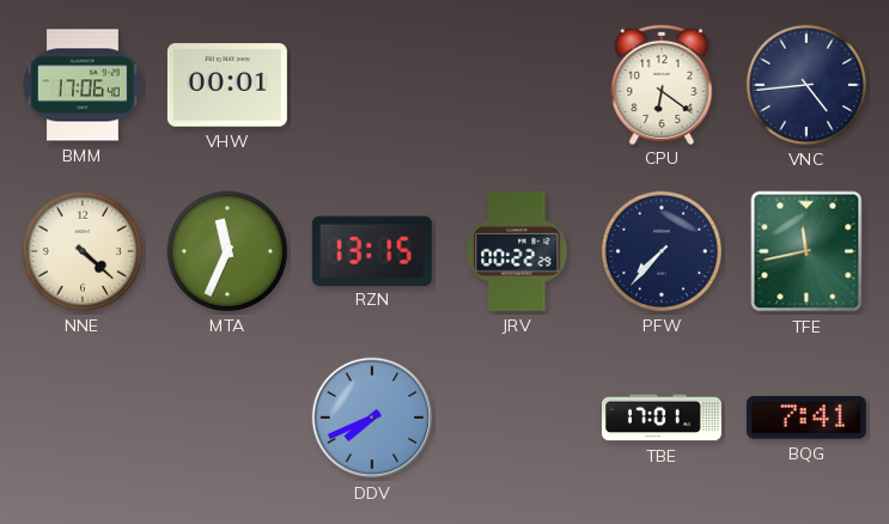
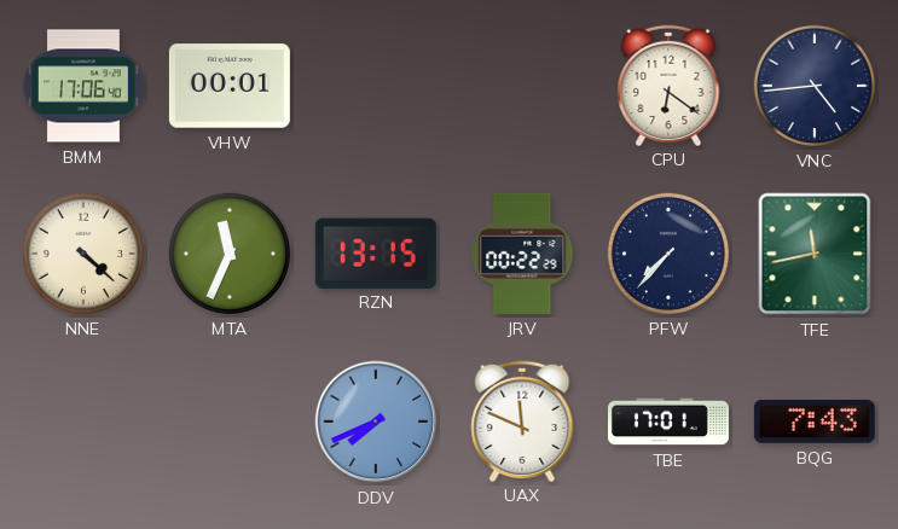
UAX: none -> 11:49
BQG: 7:41 -> 7:43
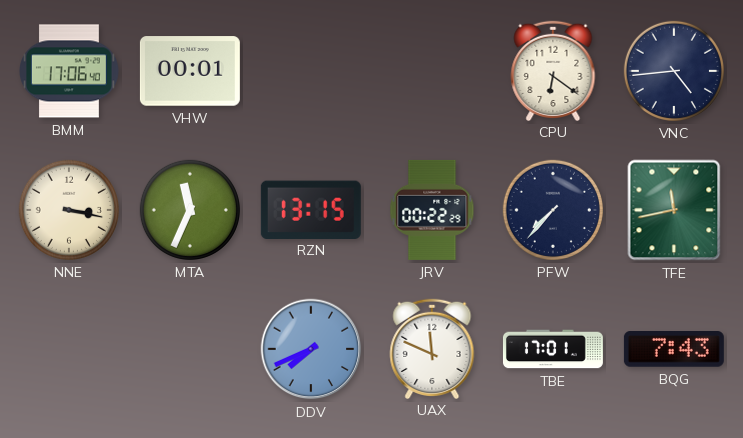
NNE: 4:22 -> 3:17
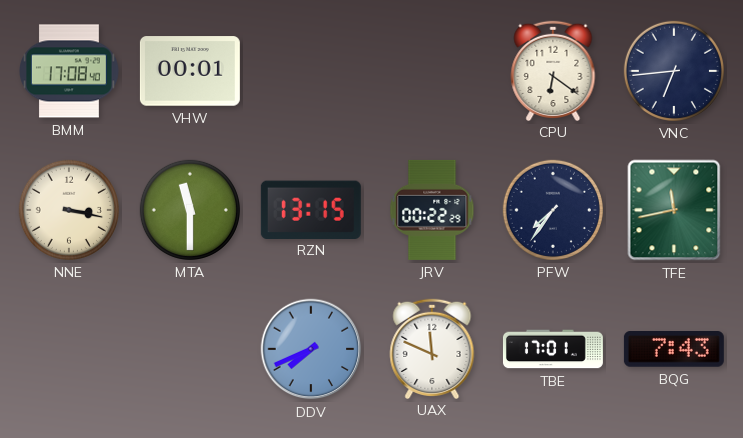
BMM: 17:06 -> 17:08
VNC: 4:44 -> 6:44
MTA: 11:34 -> 11:30
PFW: 7:37 -> 7:36
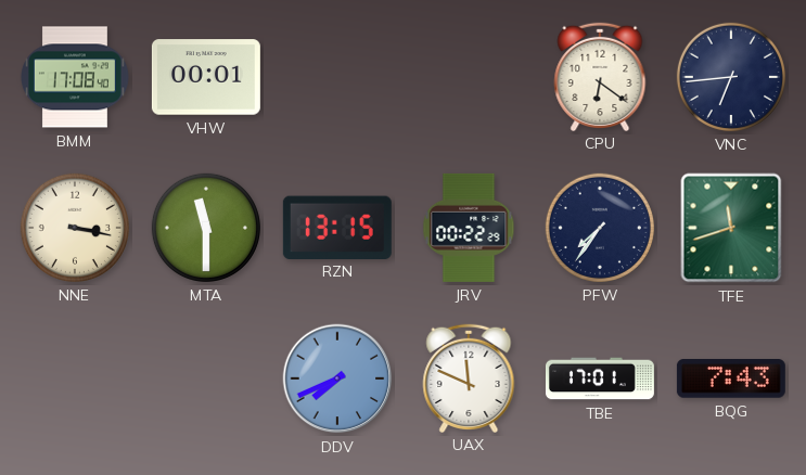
TFE: 11:43 -> 11:42
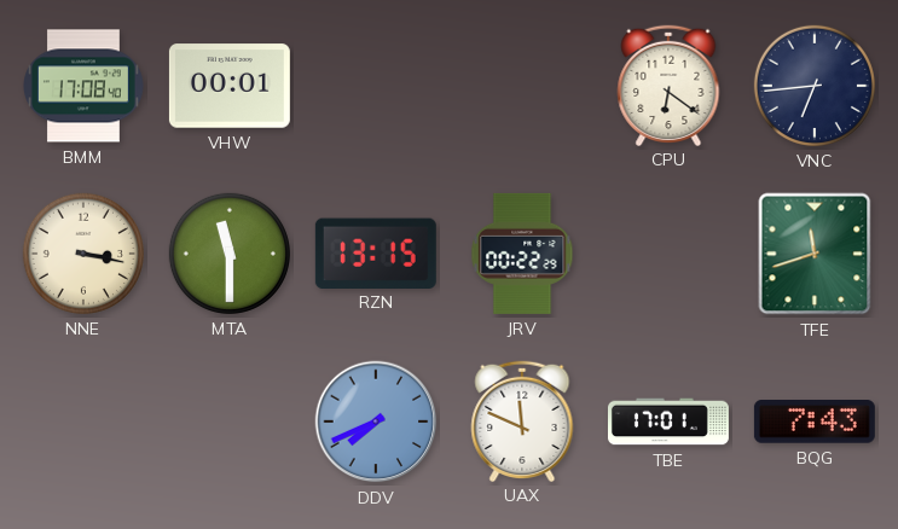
PFW: 7:36 -> none
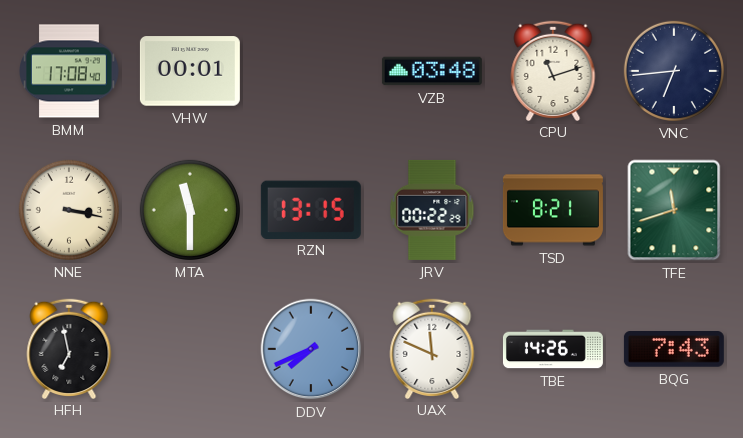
VZB: none -> 03:48
CPU: 6:21 -> 11:12
TSD: none -> 8:21
HFH: none -> 6:58
TBE: 17:01 -> 14:26
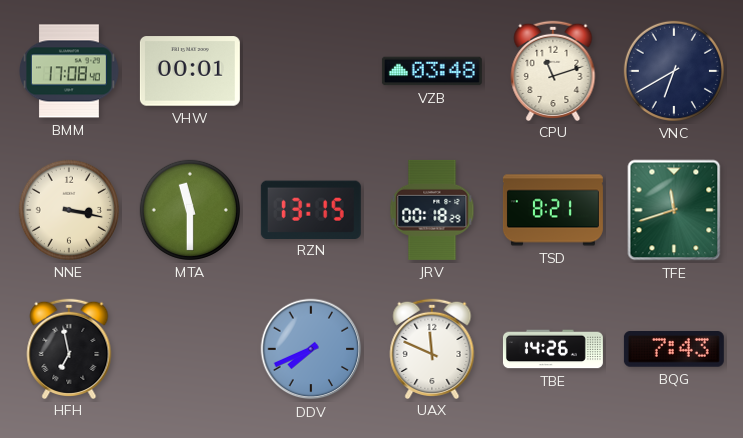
VNC: 6:44 -> 6:40
JRV: 00:22 -> 00:18
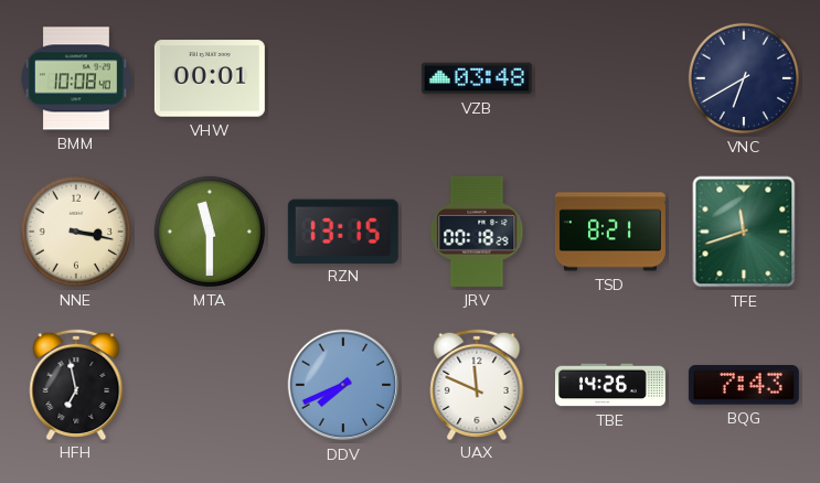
BMM: 17:08 -> 10:08
CPU: 11:12 -> none
